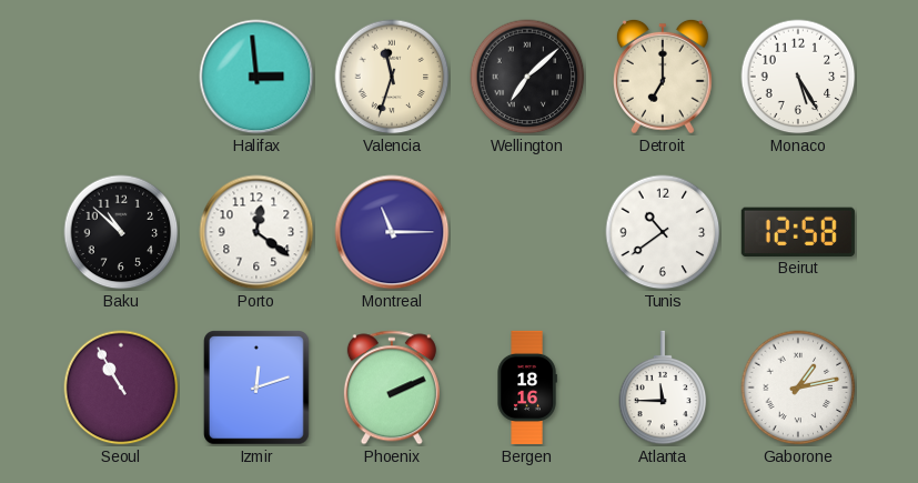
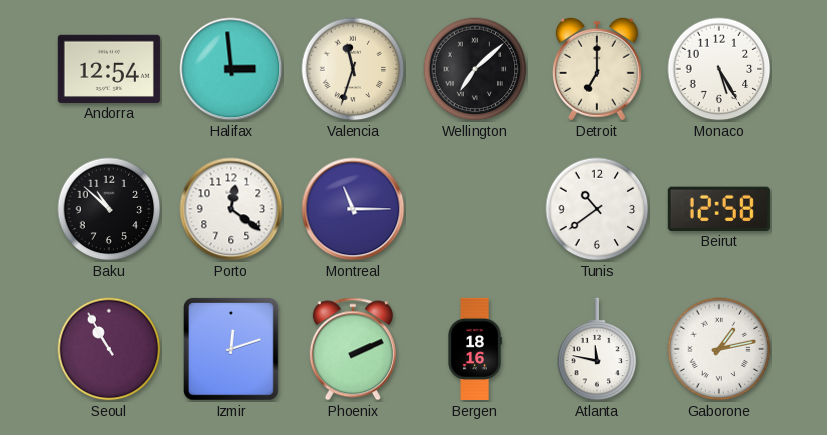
Andorra: none -> 12:54
Atlanta: 11:45 -> 11:47
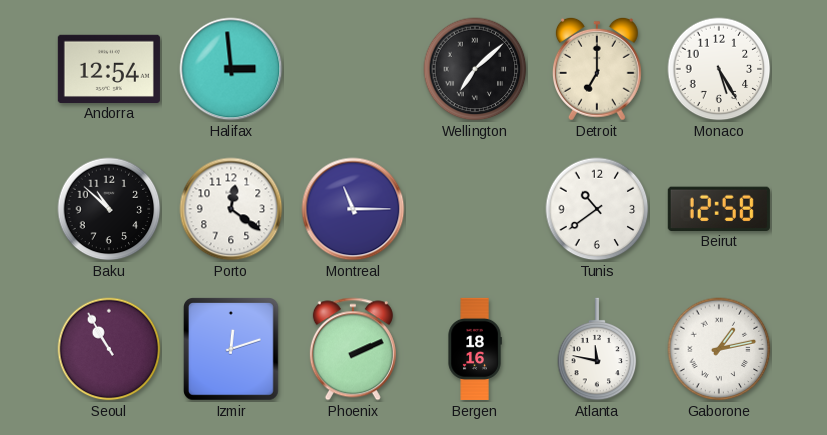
Valencia: 11:33 -> none
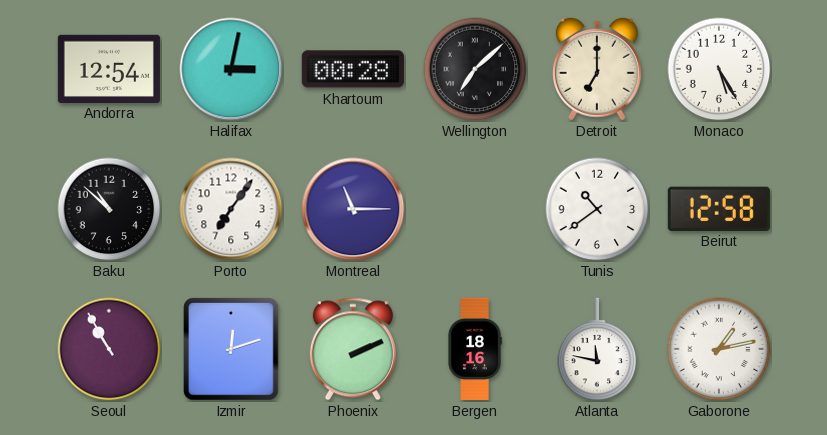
Halifax: 2:59 -> 3:02
Khartoum: none -> 00:28
Porto: 12:21 -> 7:06
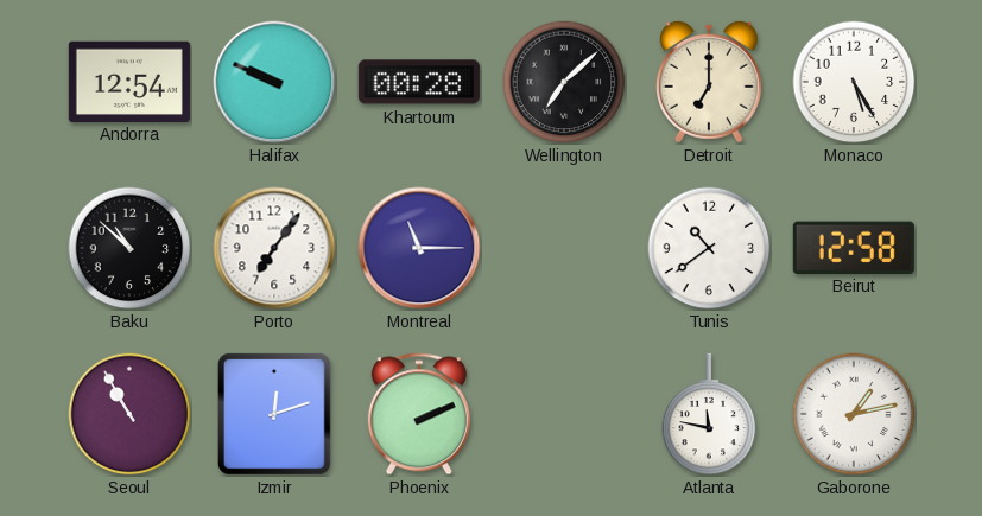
Halifax: 3:02 -> 9:49
Bergen: 18:16 -> none
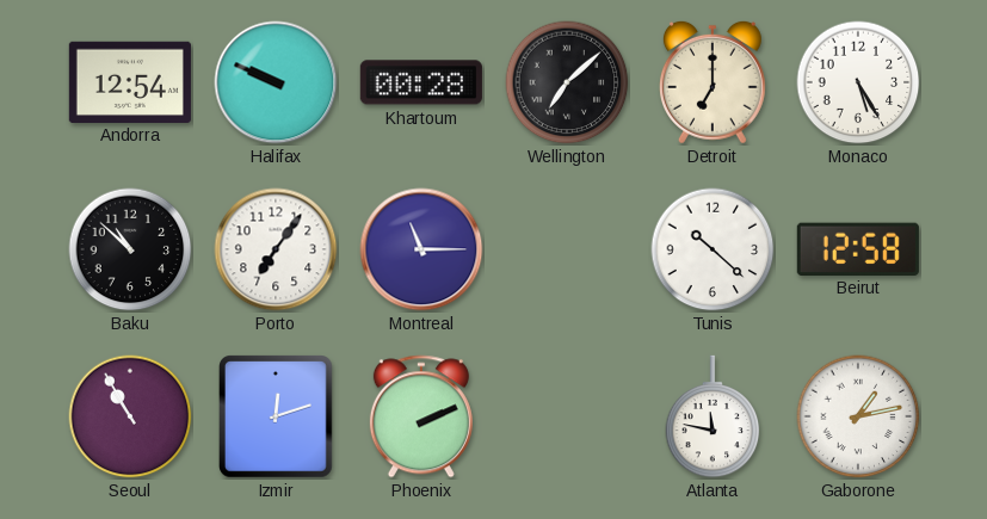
Tunis: 10:39 -> 10:22
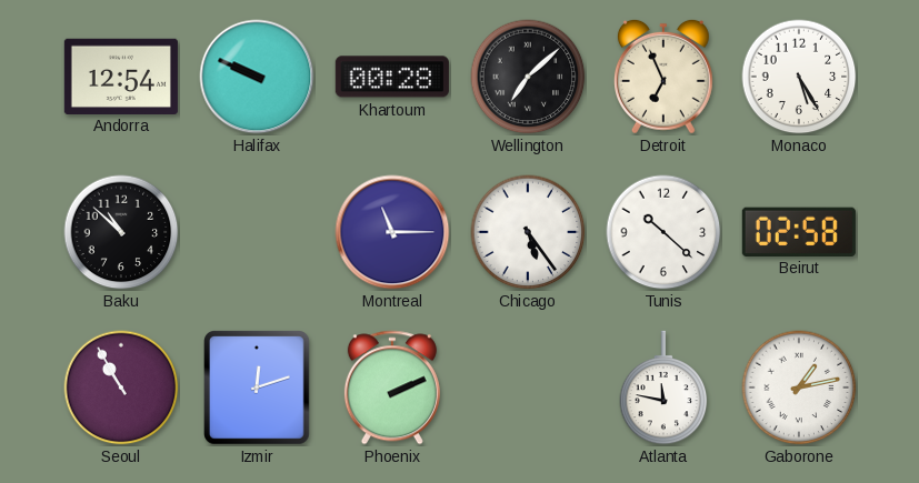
Detroit: 7:00 -> 6:56
Porto: 7:06 -> none
Chicago: none -> 5:24
Beirut: 12:58 -> 02:58
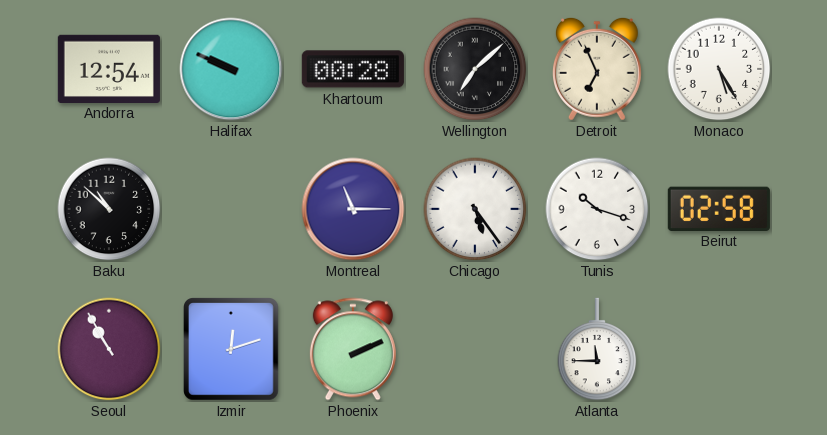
Tunis: 10:22 -> 10:18
Atlanta: 11:47 -> 11:45
Gaborone: 1:13 -> none
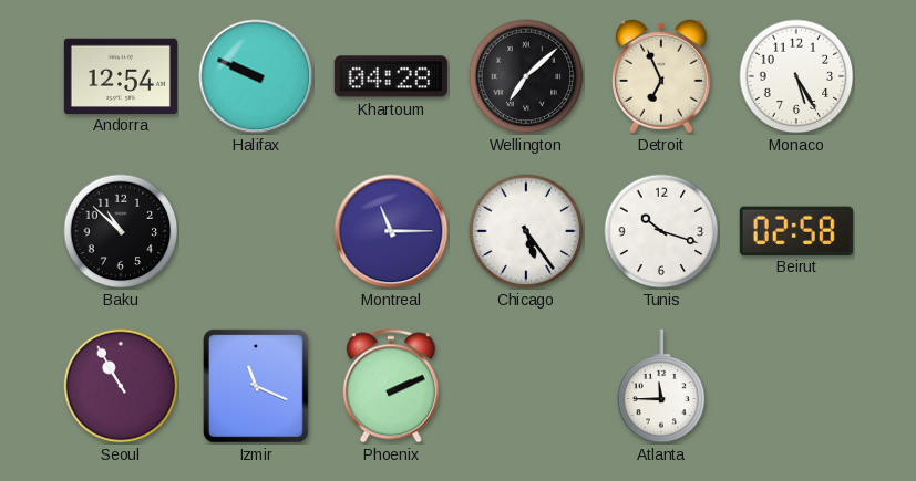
Khartoum: 00:28 -> 04:28
Izmir: 12:12 -> 11:19
